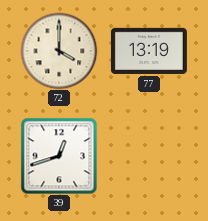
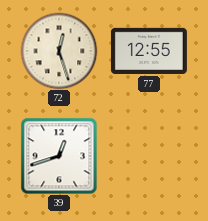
72: 4:00 -> 12:27
77: 13:19 -> 12:55
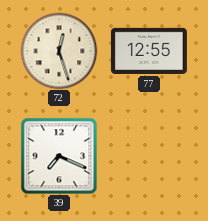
39: 12:42 -> 7:19
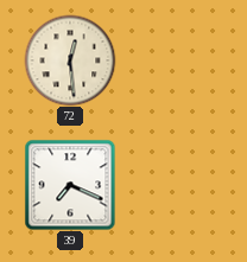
72: 12:27 -> 12:29
77: 12:55 -> none
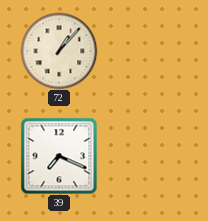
72: 12:29 -> 1:07
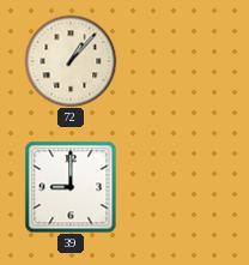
39: 7:19 -> 9:00
